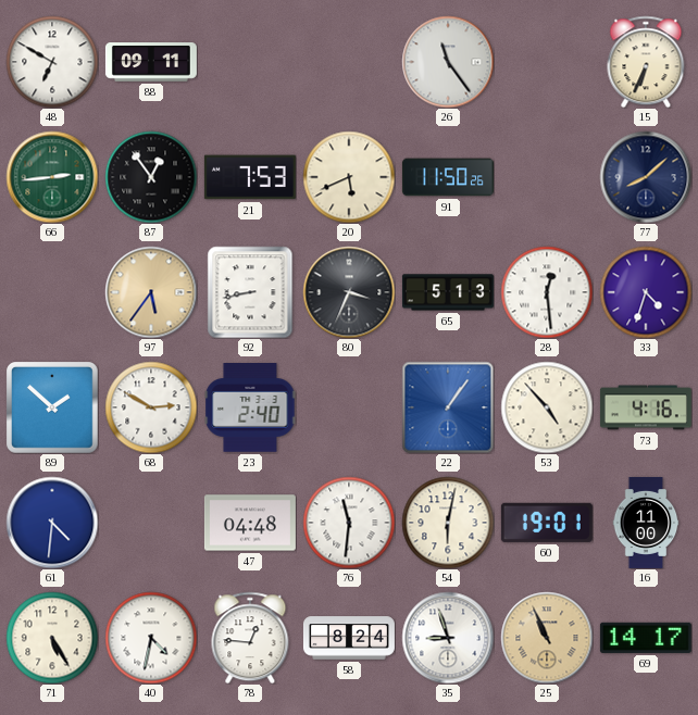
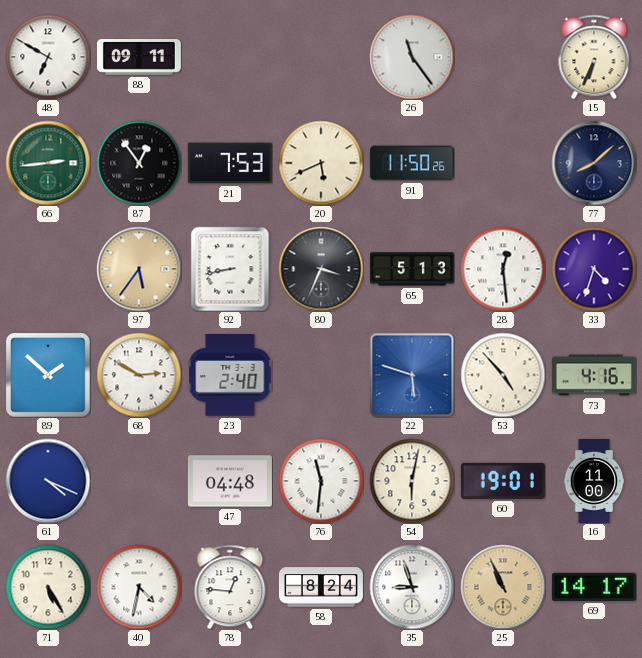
22: 1:06 -> 5:48
61: 4:31 -> 4:19
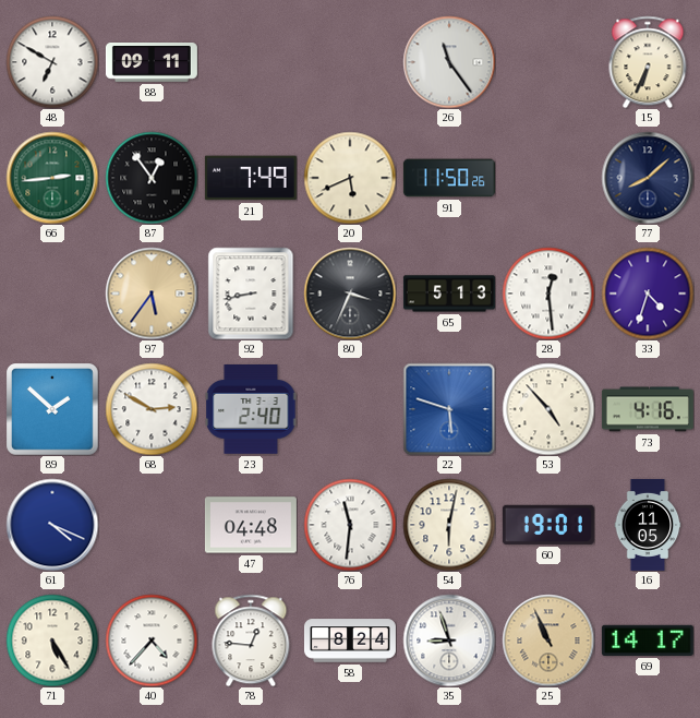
21: 7:53 -> 7:49
16: 11:00 -> 11:05
40: 4:32 -> 4:37
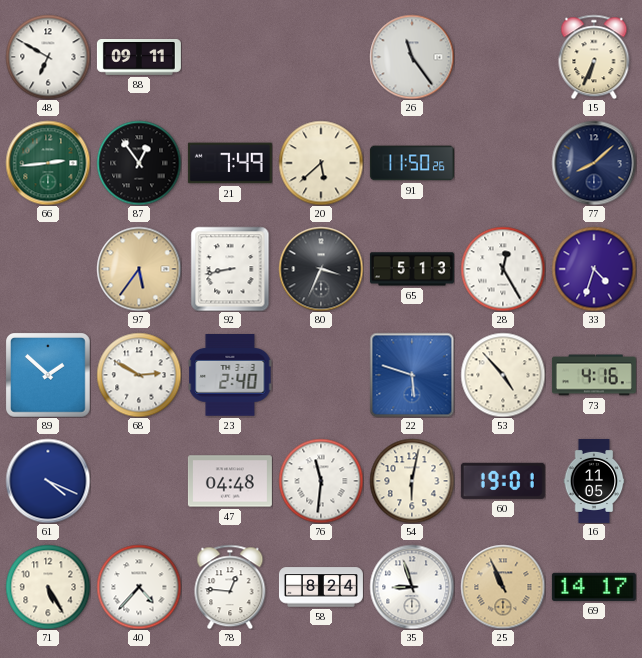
20: 5:41 -> 5:38
28: 12:29 -> 12:25
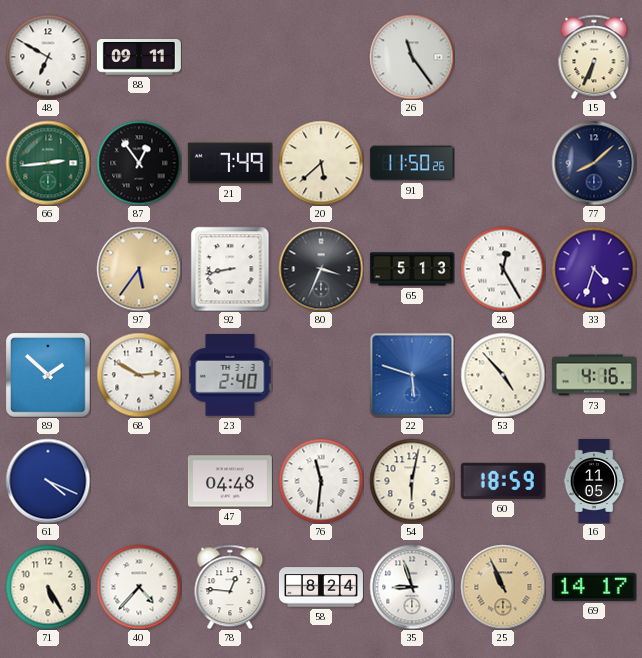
60: 19:01 -> 18:59
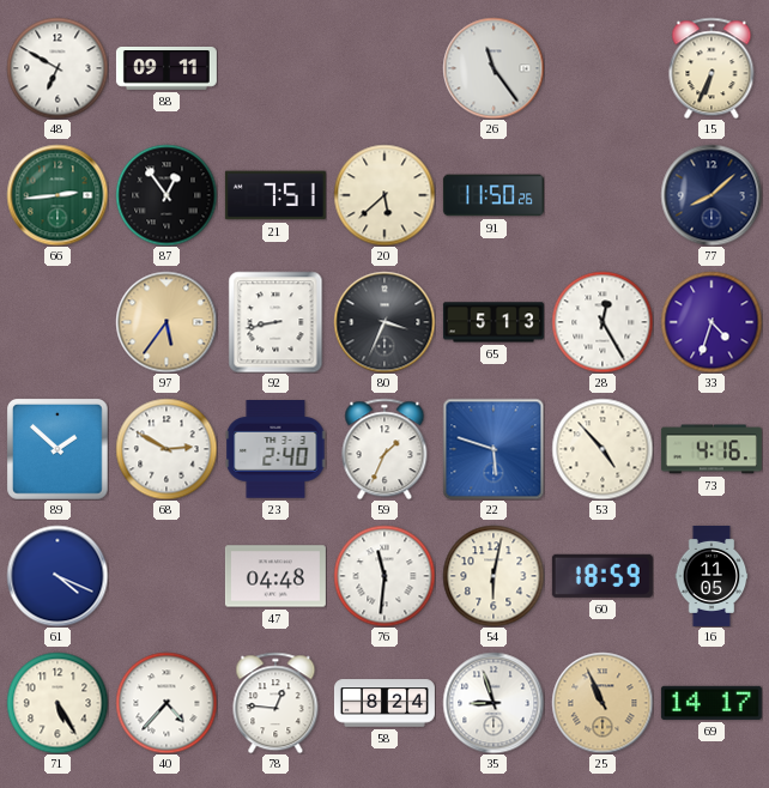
21: 7:49 -> 7:51
59: none -> 1:34
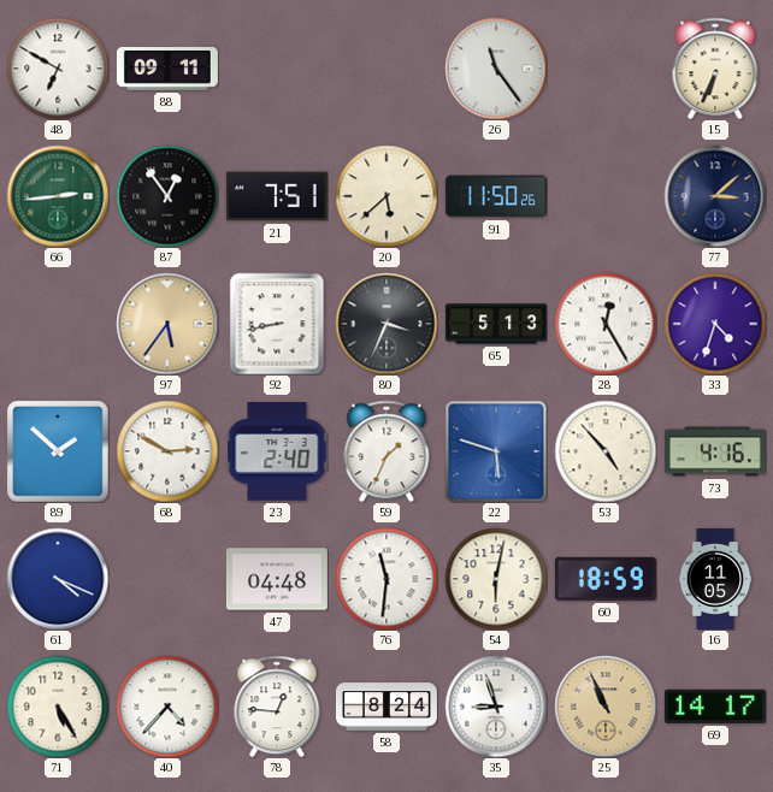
77: 8:08 -> 3:08
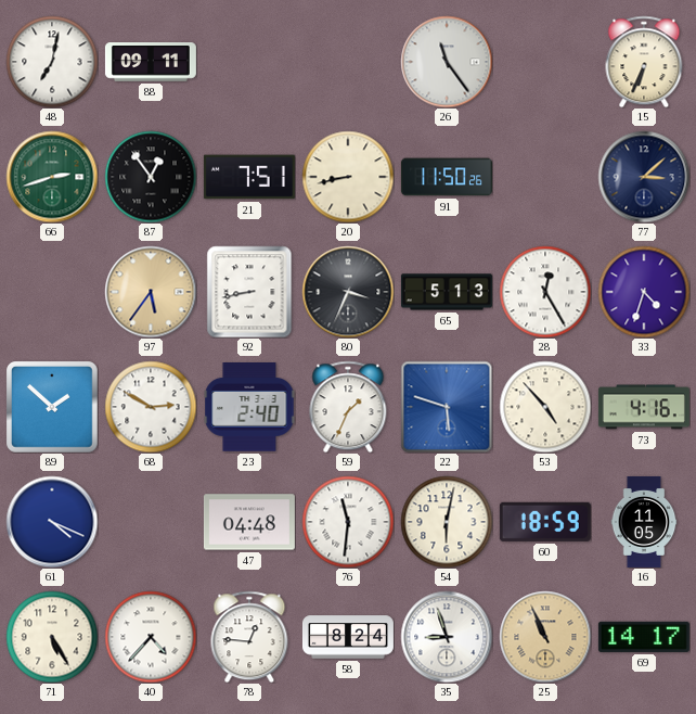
48: 6:50 -> 7:02
66: 2:44 -> 2:42
20: 5:38 -> 8:43
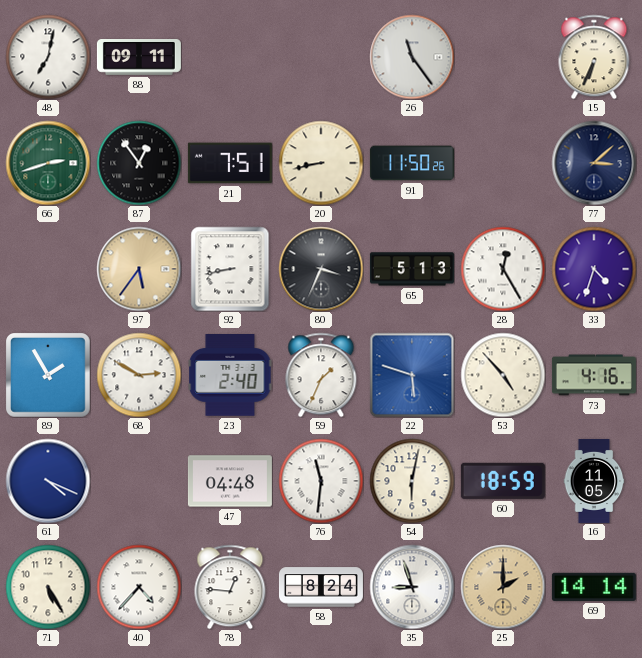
89: 1:52 -> 1:55
25: 10:56 -> 2:00
69: 14:17 -> 14:14
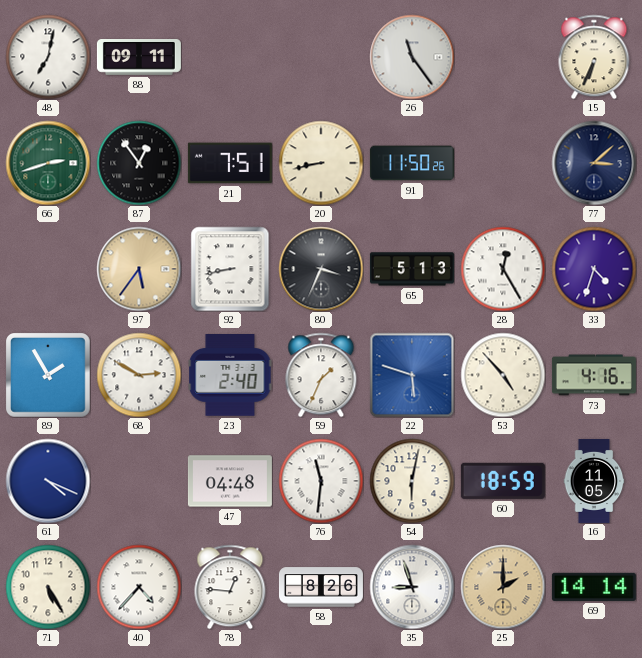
58: 8:24 -> 8:26
